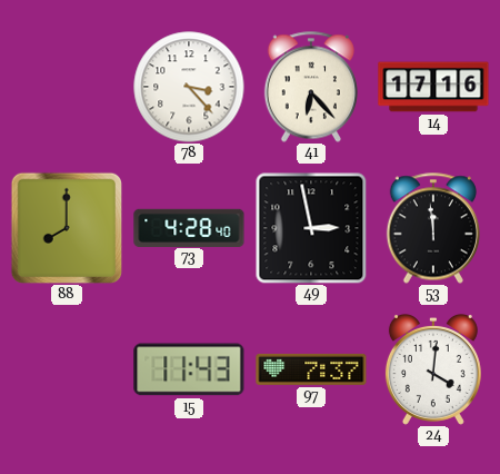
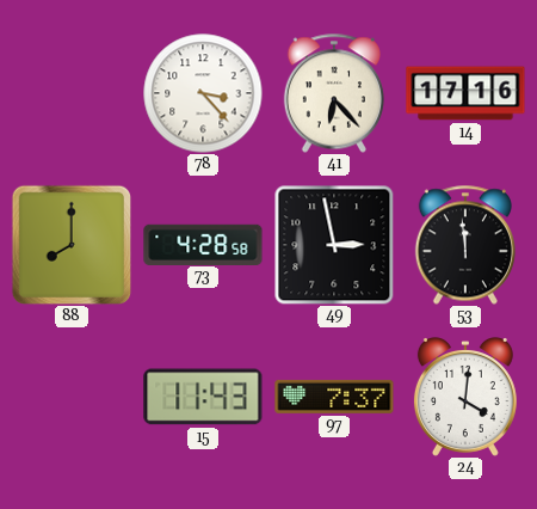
73: 4:28:40 -> 4:28:58
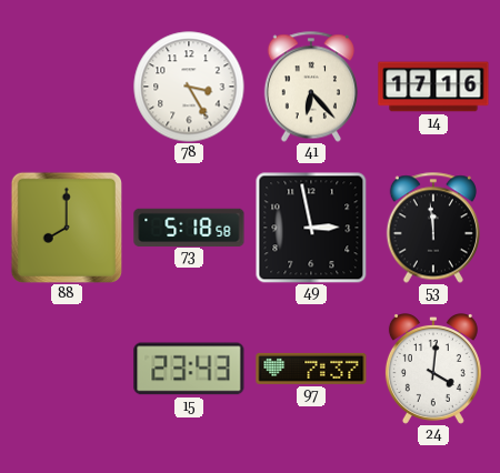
78: 3:23 -> 3:25
73: 4:28 -> 5:18
15: 11:43 -> 23:43
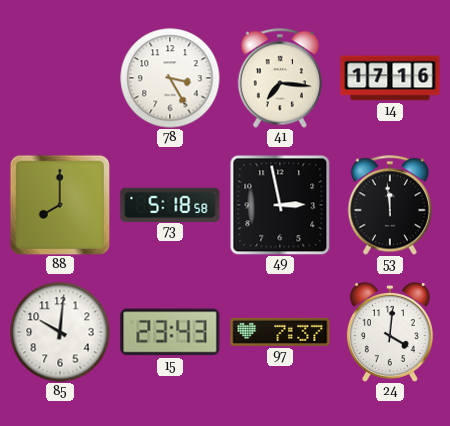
41: 6:23 -> 7:16
85: none -> 10:01
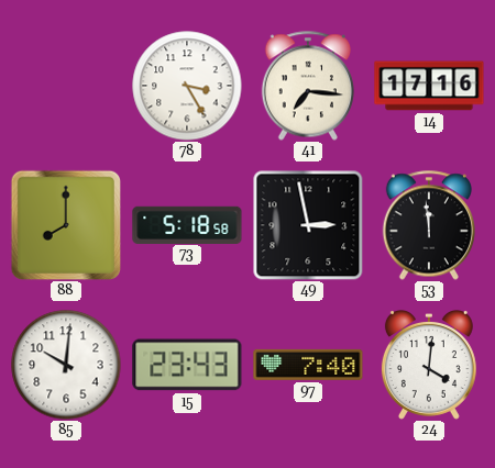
97: 7:37 -> 7:40
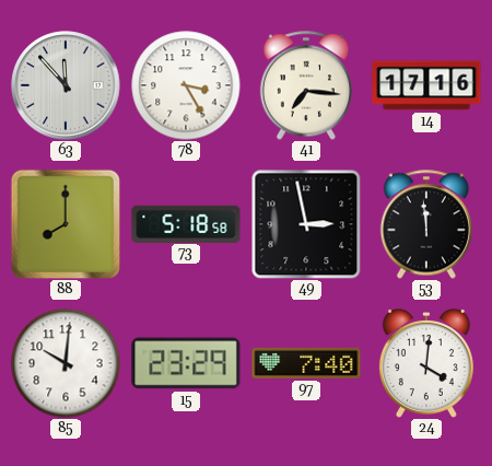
63: none -> 11:53
15: 23:43 -> 23:29
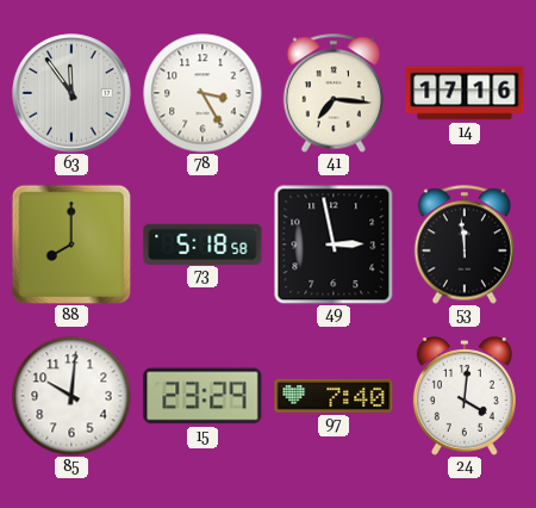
63: 11:53 -> 11:54
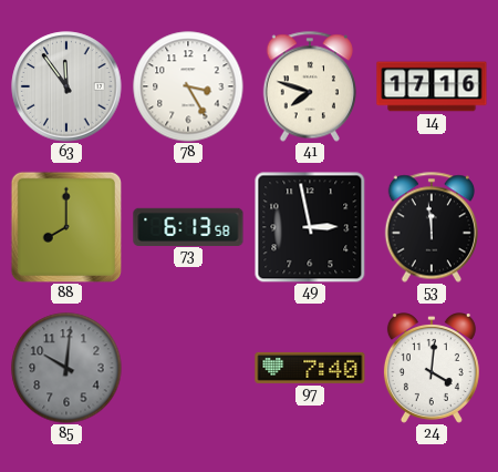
41: 7:16 -> 7:48
73: 5:18 -> 6:13
85 dial: white -> grey
15: 23:29 -> none
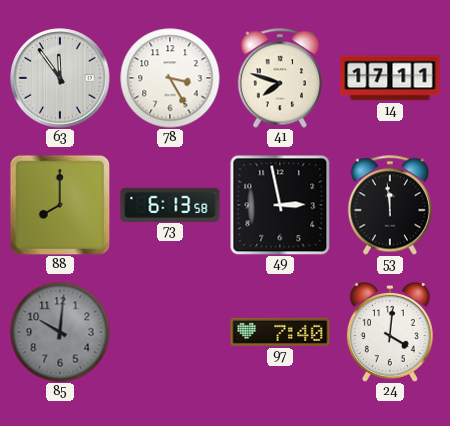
14: 17:16 -> 17:11
